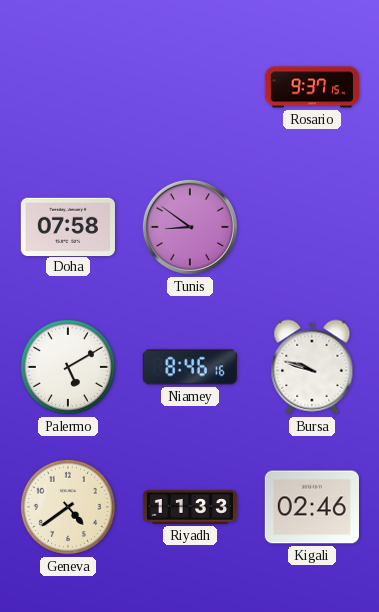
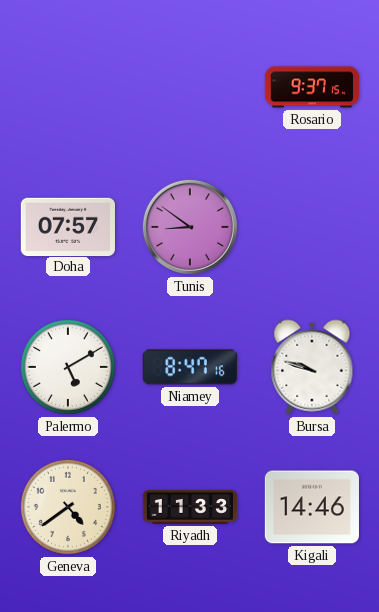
Doha: 07:58 -> 07:57
Niamey: 8:46 -> 8:47
Kigali: 02:46 -> 14:46
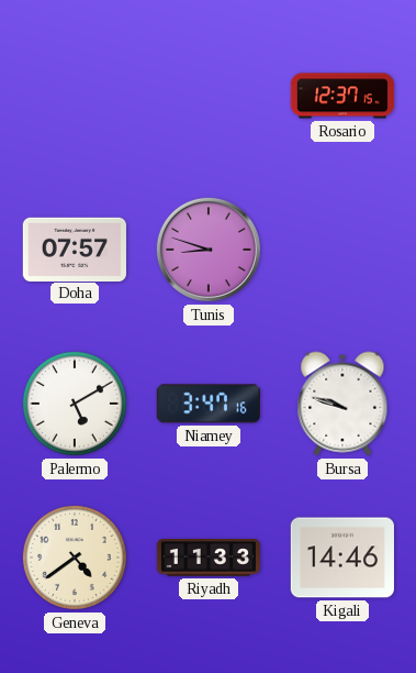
Rosario: 9:37 -> 12:37
Tunis: 8:51 -> 8:48
Niamey: 8:47 -> 3:47
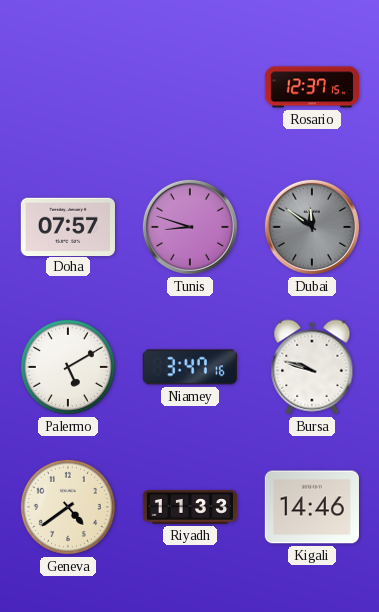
Dubai: none -> 11:51
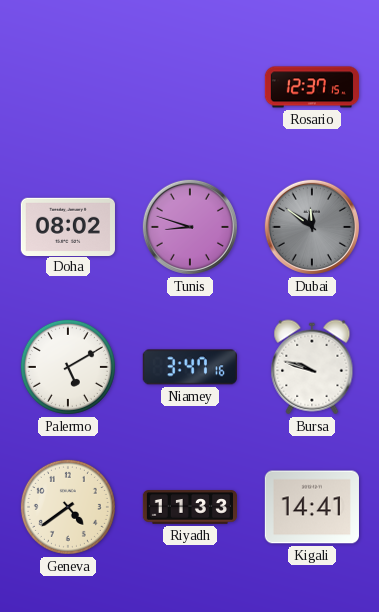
Doha: 07:57 -> 08:02
Kigali: 14:46 -> 14:41
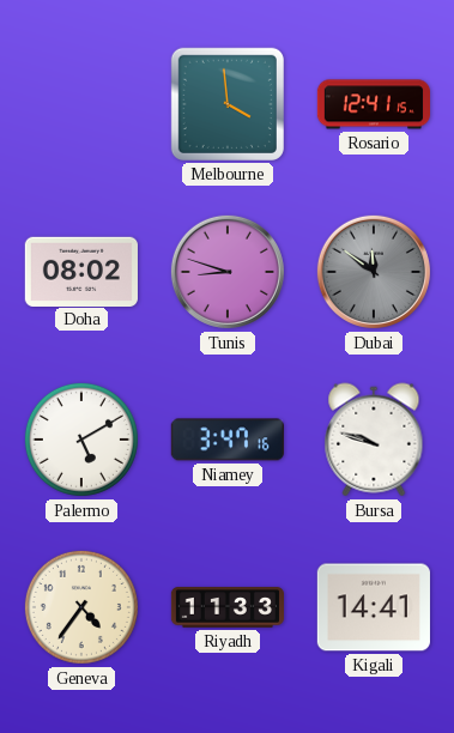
Melbourne: none -> 3:59
Rosario: 12:37 -> 12:41
Geneva: 4:39 -> 4:36
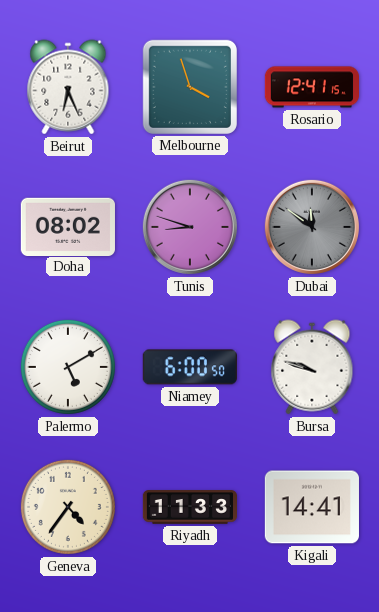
Beirut: none -> 6:26
Melbourne: 3:59 -> 3:57
Niamey: 3:47 -> 6:00
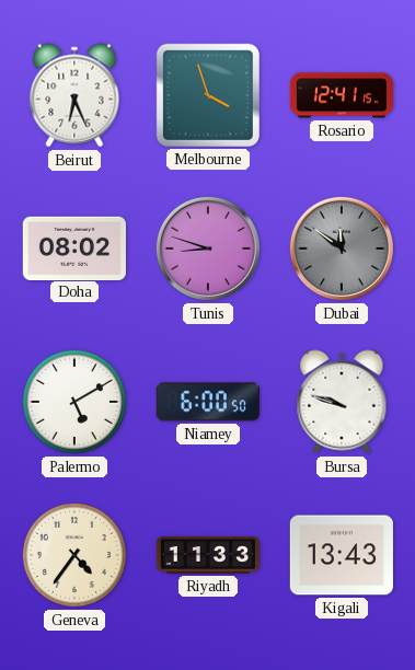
Kigali: 14:41 -> 13:43
